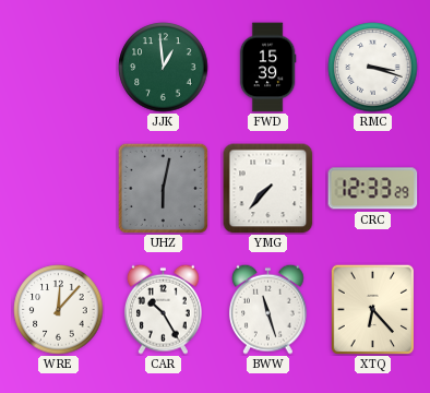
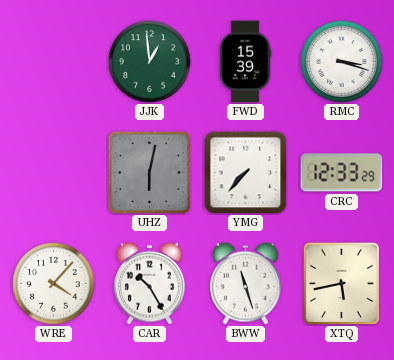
WRE: 12:07 -> 4:07
XTQ: 6:23 -> 5:43
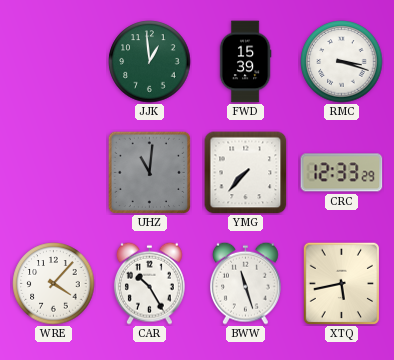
UHZ: 6:02 -> 11:01
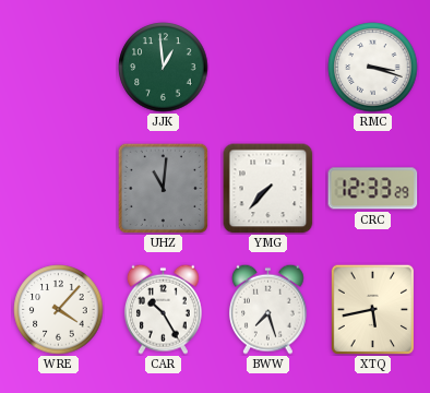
FWD: 15:39 -> none
BWW: 11:27 -> 7:27
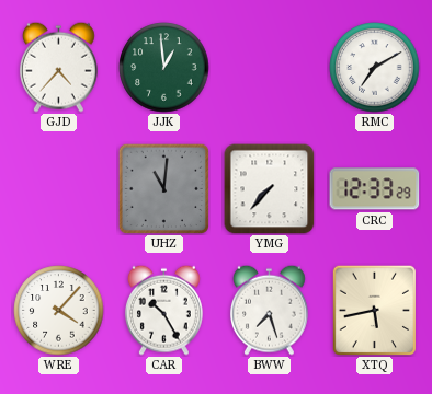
GJD: none -> 4:37
RMC: 3:18 -> 7:10
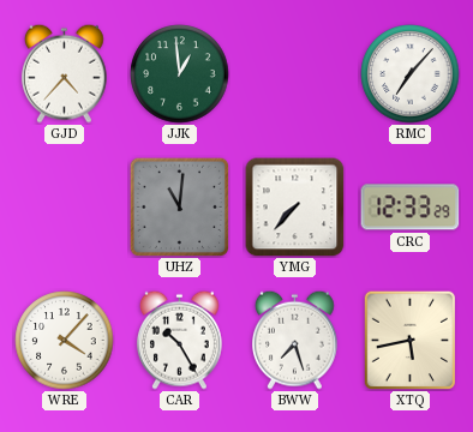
RMC: 7:10 -> 7:07
